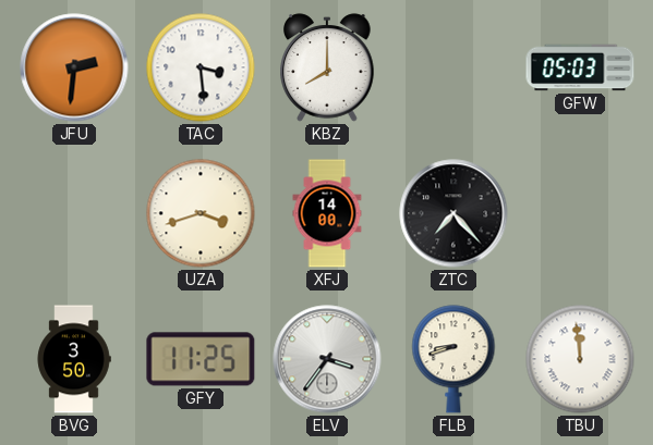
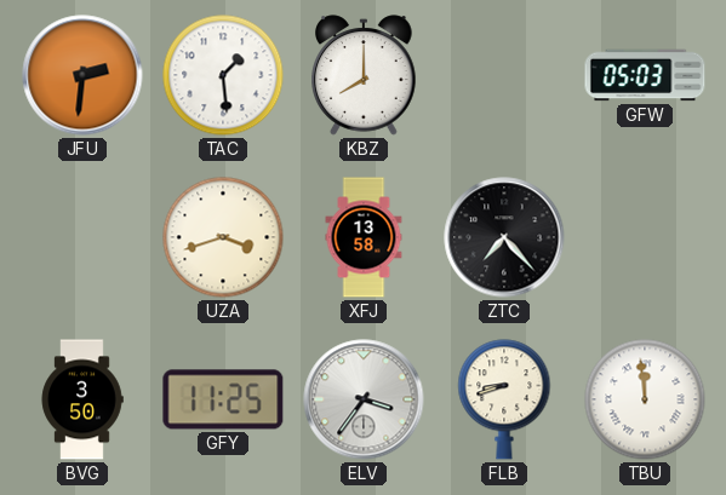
TAC: 3:29 -> 1:29
XFJ: 14:00 -> 13:58
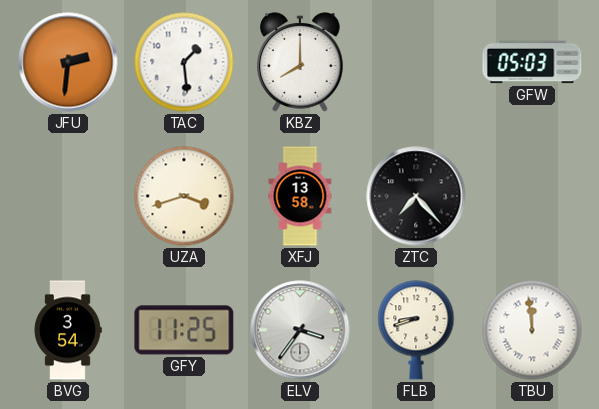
BVG: 3:50 -> 3:54
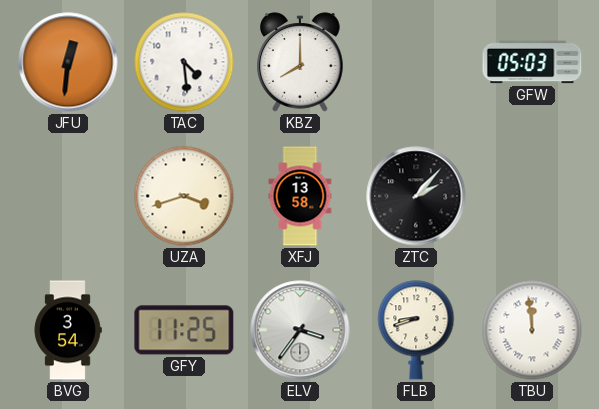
JFU: 2:31 -> 12:31
TAC: 1:29 -> 4:29
ZTC: 7:23 -> 2:07
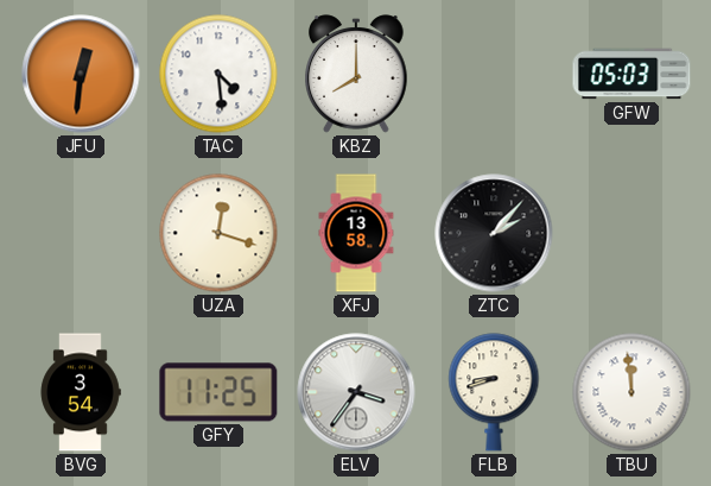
UZA: 3:42 -> 12:18
